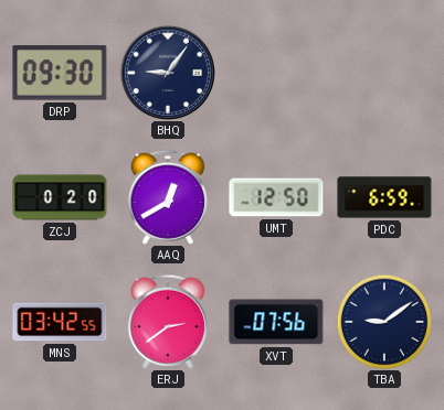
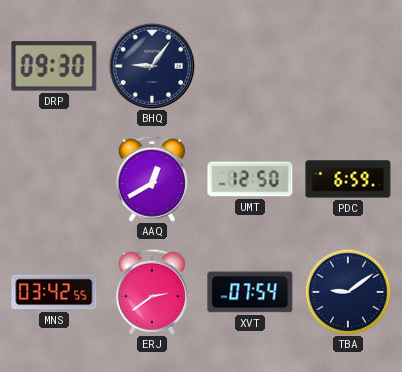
ZCJ: 0:20 -> none
XVT: 07:56 -> 07:54
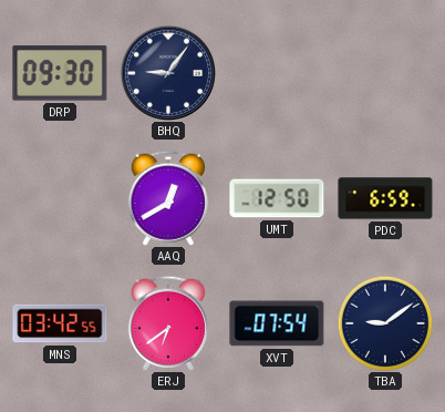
ERJ: 2:39 -> 6:39
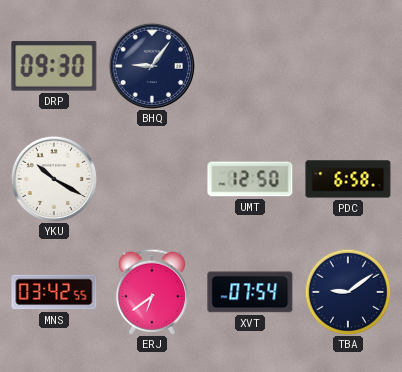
YKU: none -> 10:20
AAQ: 12:40 -> none
PDC: 6:59 -> 6:58
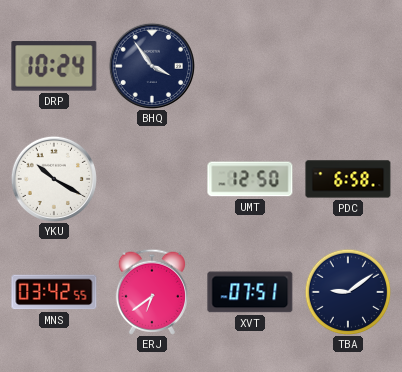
DRP: 09:30 -> 10:24
BHQ: 9:06 -> 3:54
XVT: 07:54 -> 07:51
